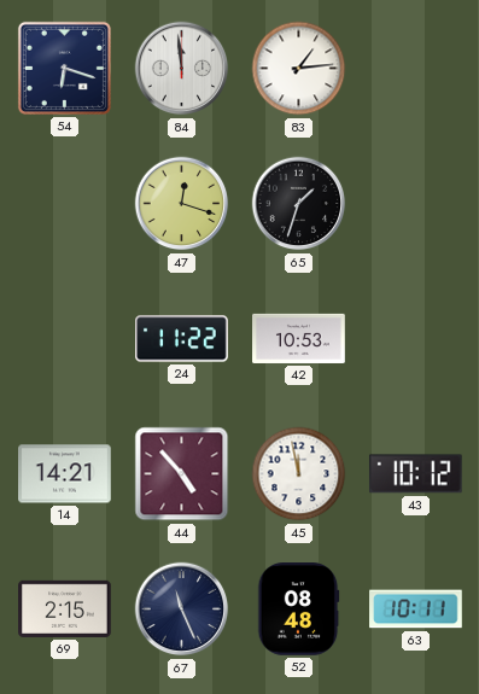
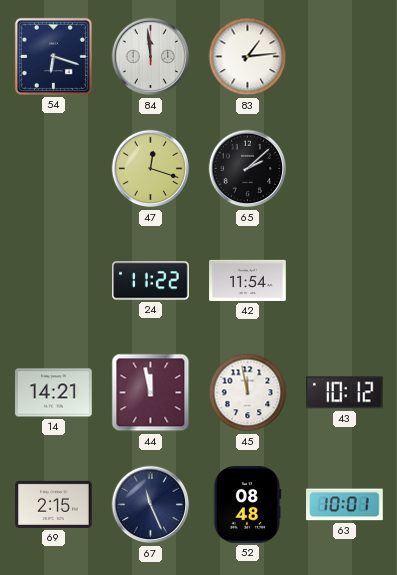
65: 1:33 -> 2:08
42: 10:53 -> 11:54
44: 4:53 -> 11:58
63: 10:11 -> 10:01
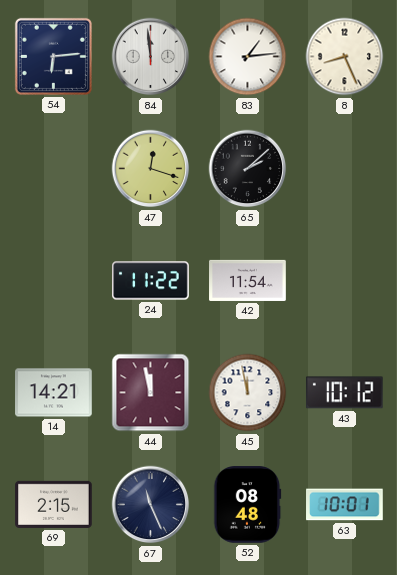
54: 6:18 -> 6:14
8: none -> 8:26
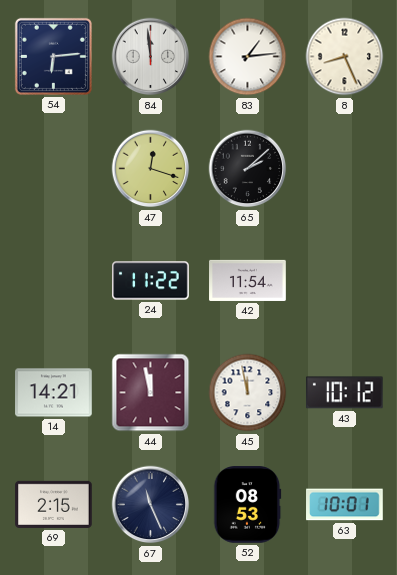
52: 08:48 -> 08:53
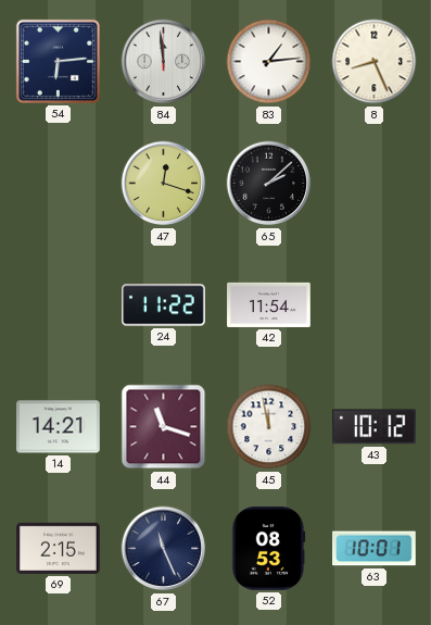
44: 11:58 -> 11:18
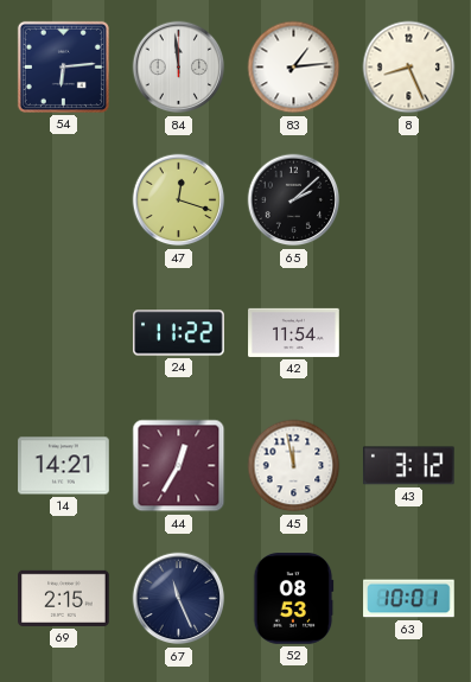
44: 11:18 -> 12:35
43: 10:12 -> 3:12
